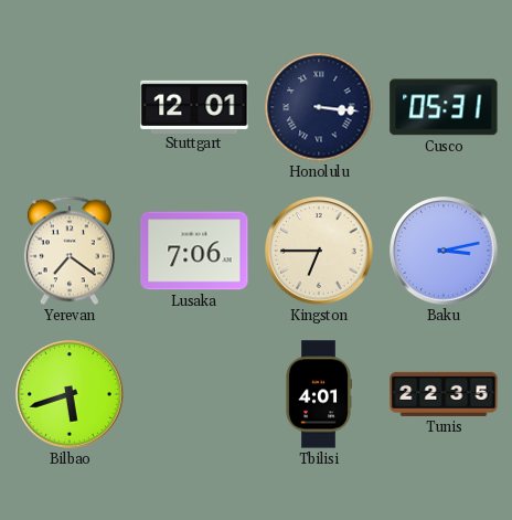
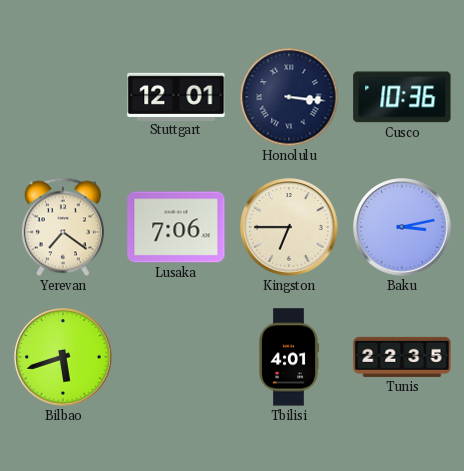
Cusco: 05:31 -> 10:36
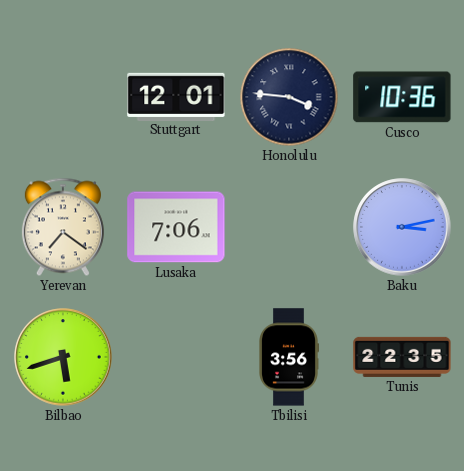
Honolulu: 3:16 -> 3:46
Kingston: 6:45 -> none
Tbilisi: 4:01 -> 3:56
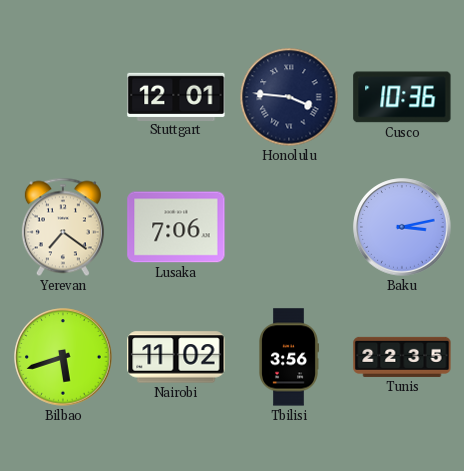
Nairobi: none -> 11:02
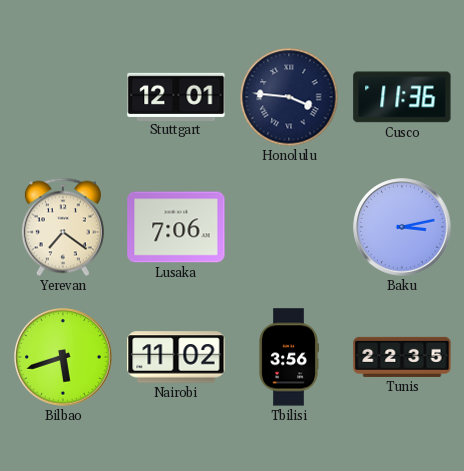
Cusco: 10:36 -> 11:36
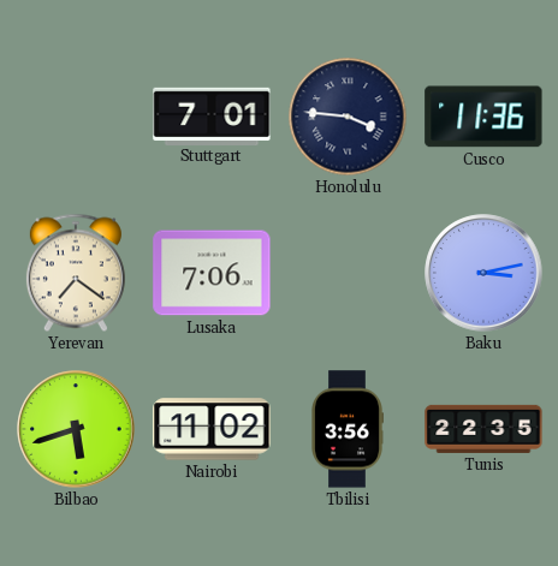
Stuttgart: 12:01 -> 7:01
